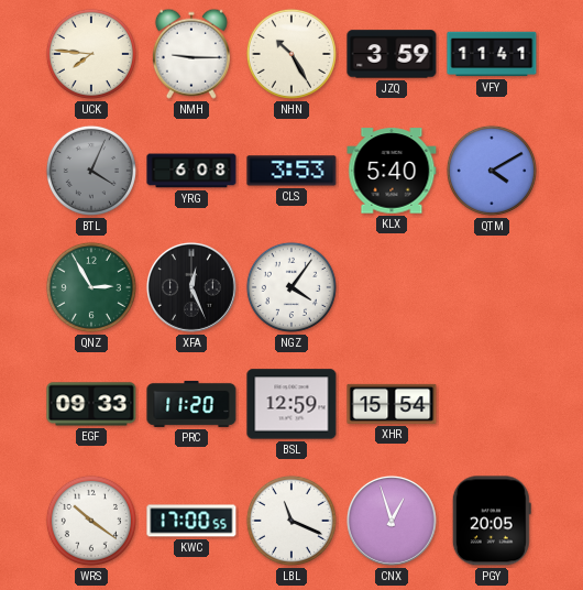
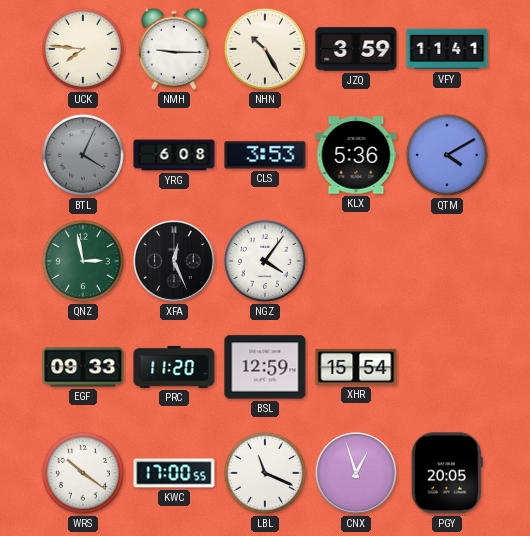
KLX: 5:40 -> 5:36
QNZ: 2:55 -> 2:58
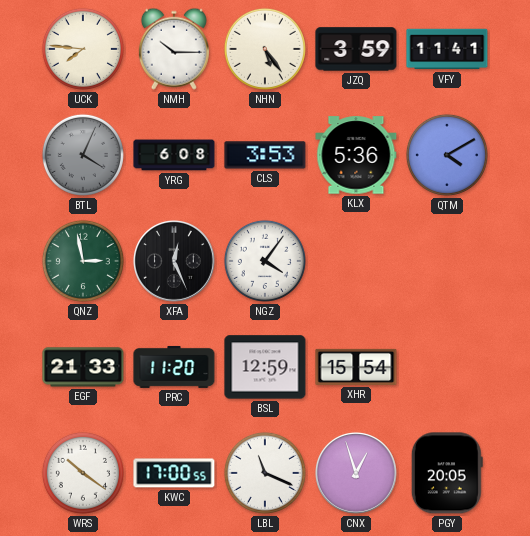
NMH: 9:15 -> 10:15
NHN: 10:25 -> 5:24
EGF: 09:33 -> 21:33
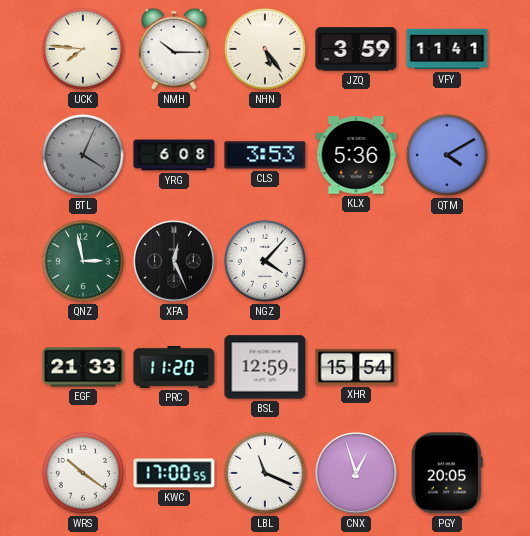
NGZ: 4:06 -> 4:07
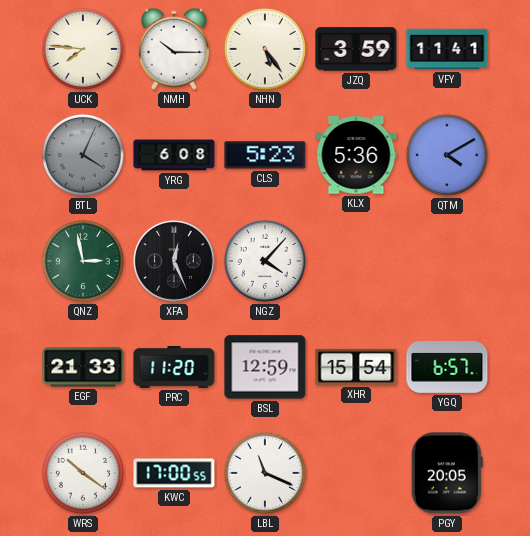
CLS: 3:53 -> 5:23
YGQ: none -> 6:57
CNX: 12:57 -> none
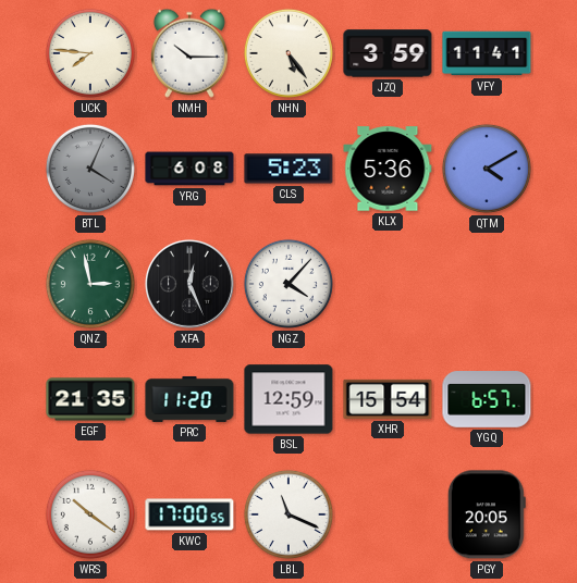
EGF: 21:33 -> 21:35
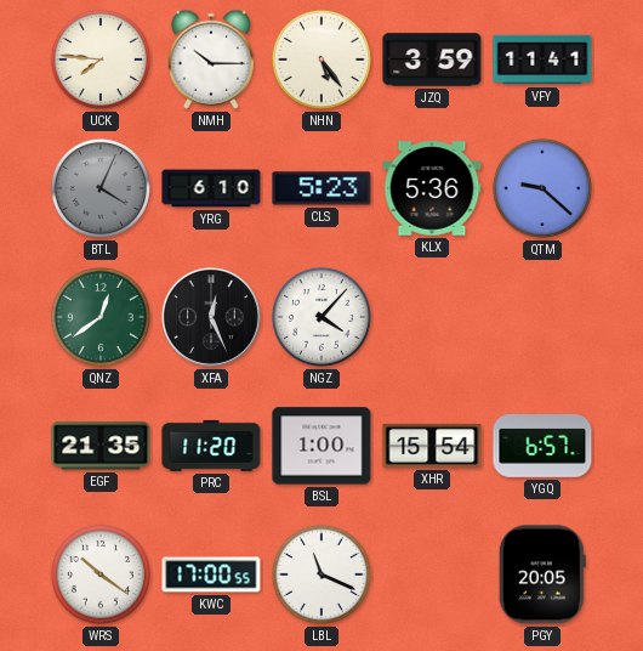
YRG: 6:08 -> 6:10
QTM: 4:10 -> 9:22
QNZ: 2:58 -> 12:39
BSL: 12:59 -> 1:00
